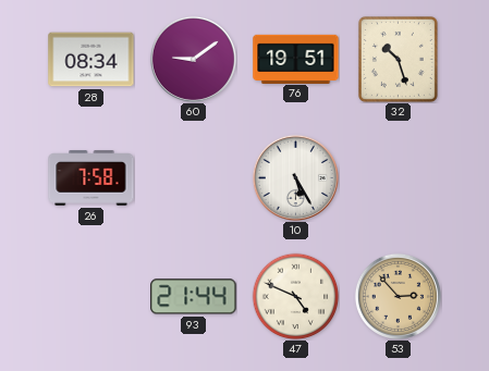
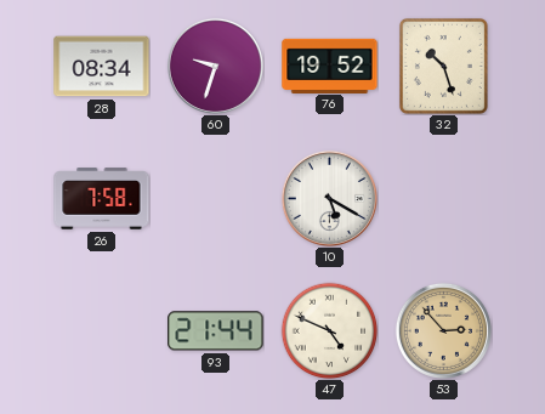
60: 9:09 -> 9:33
76: 19:51 -> 19:52
10: 5:25 -> 5:20
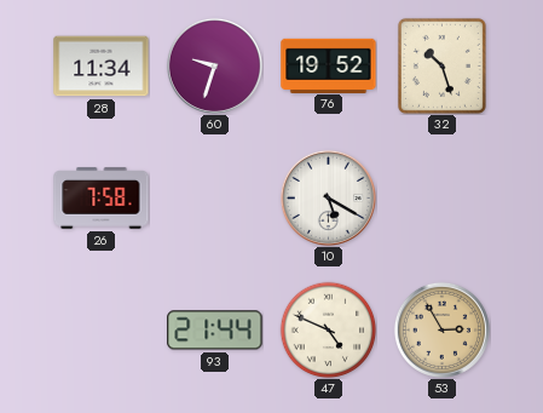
28: 08:34 -> 11:34
53: 2:53 -> 2:55
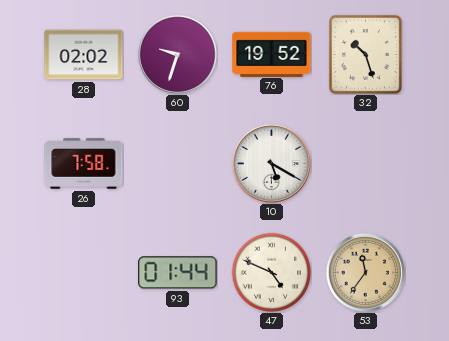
28: 11:34 -> 02:02
93: 21:44 -> 01:44
53: 2:55 -> 11:36
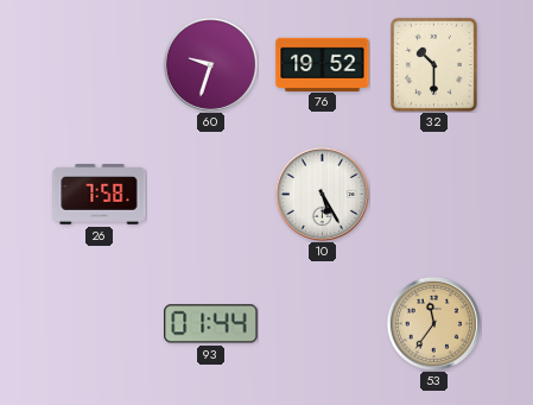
28: 02:02 -> none
32: 10:27 -> 10:30
10: 5:20 -> 5:25
47: 4:49 -> none
